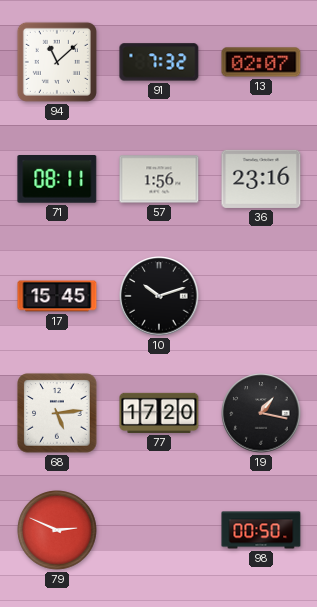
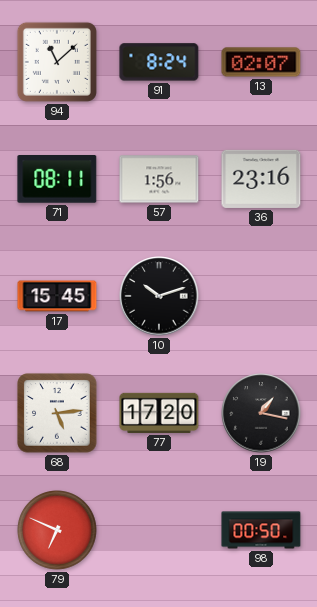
91: 7:32 -> 8:24
79: 2:49 -> 6:49
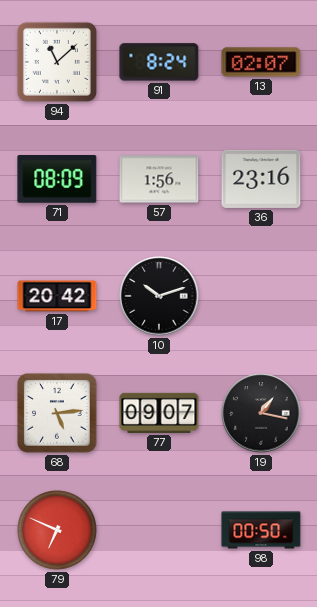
71: 08:11 -> 08:09
17: 15:45 -> 20:42
77: 17:20 -> 09:07
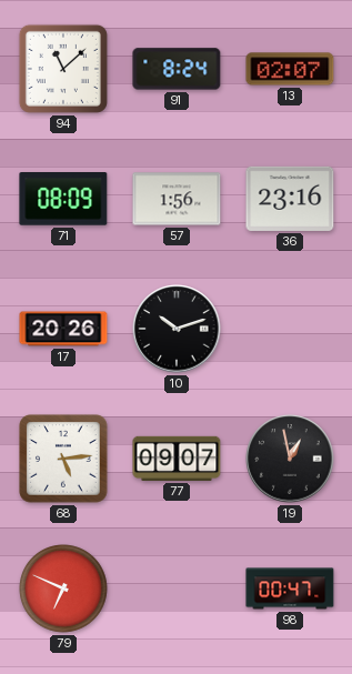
17: 20:42 -> 20:26
19: 1:17 -> 12:58
98: 00:50 -> 00:47
